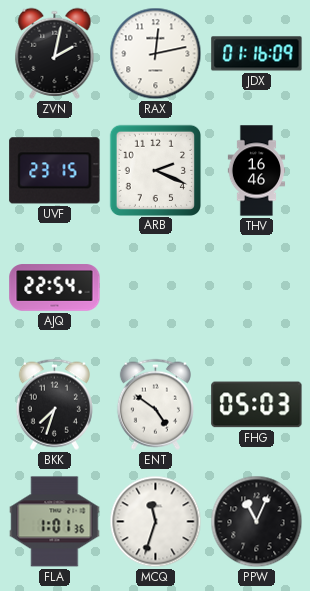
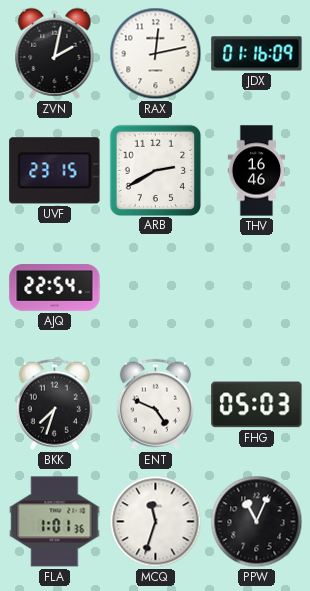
ARB: 2:19 -> 2:40
ENT: 4:51 -> 4:49
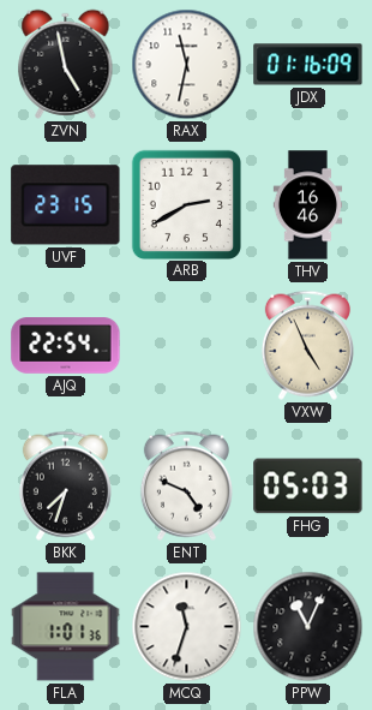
ZVN: 2:02 -> 4:58
RAX: 12:13 -> 11:32
VXW: none -> 4:56
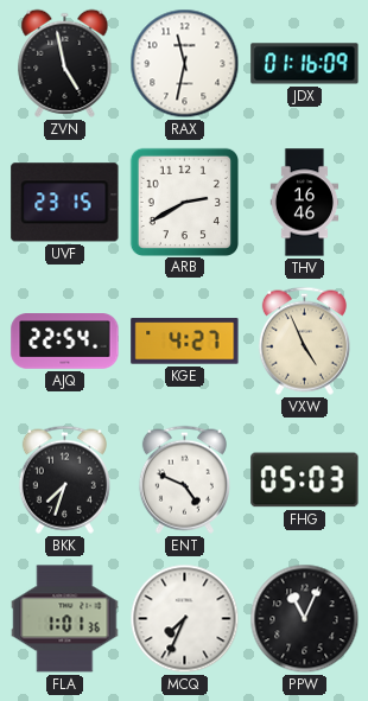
KGE: none -> 4:27
MCQ: 11:33 -> 7:34
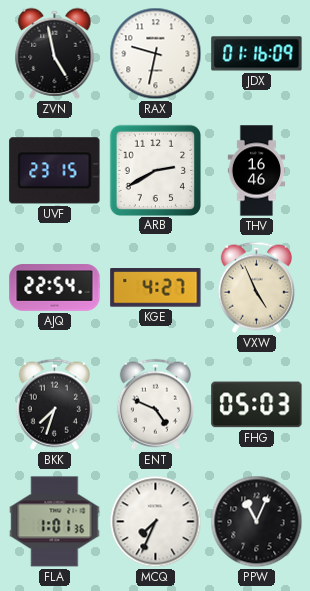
RAX: 11:32 -> 9:32
